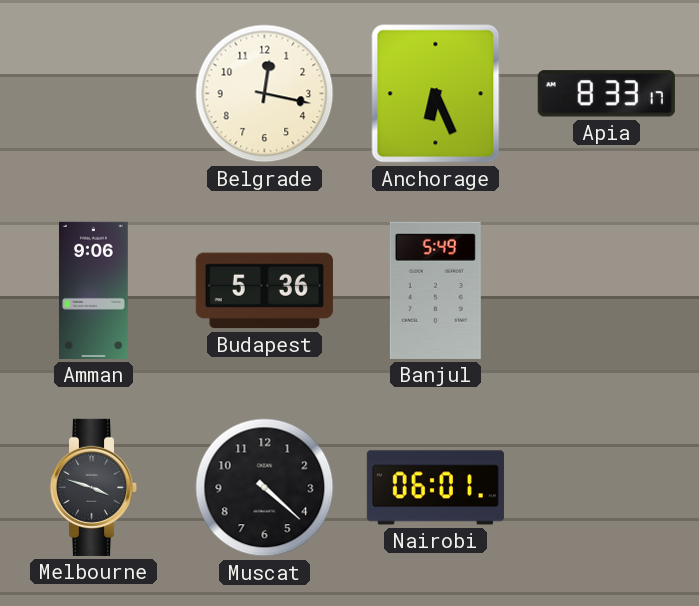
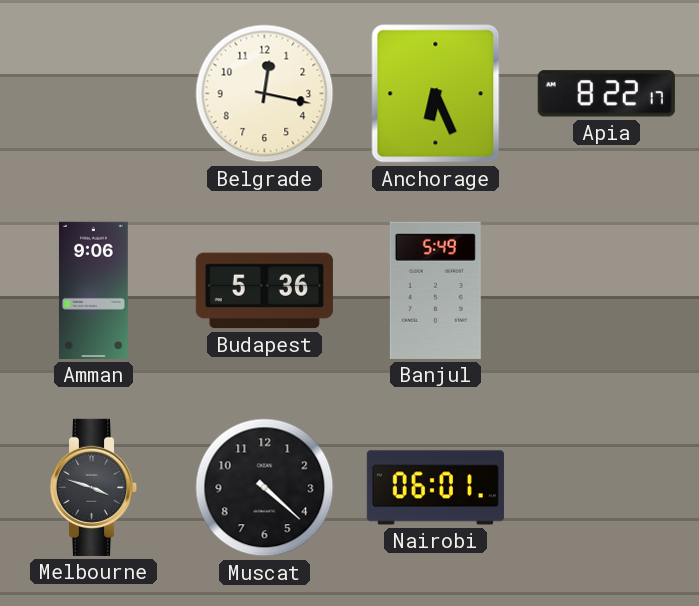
Apia: 8:33 -> 8:22
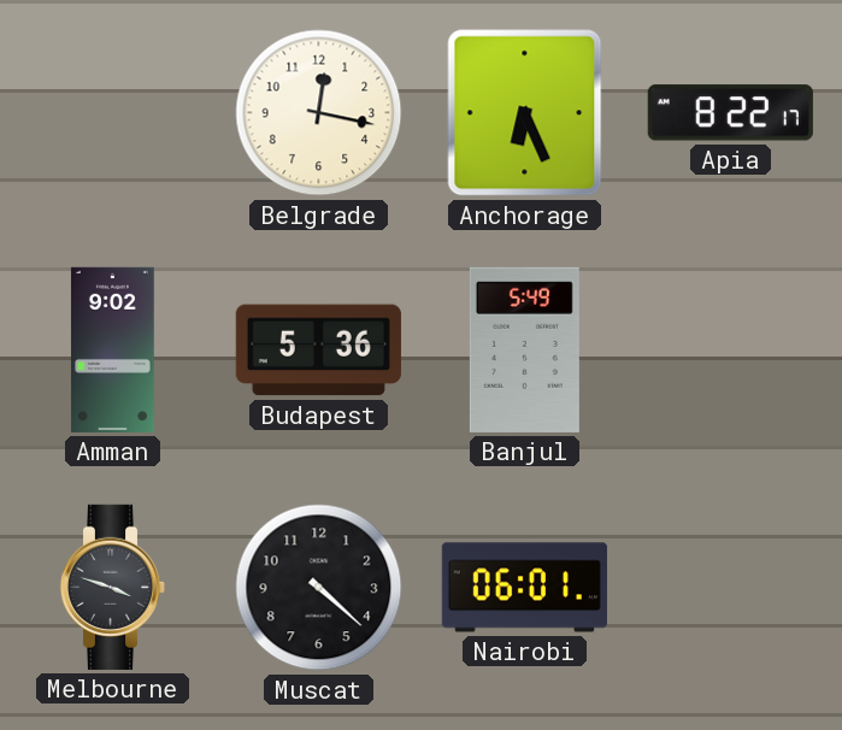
Amman: 9:06 -> 9:02
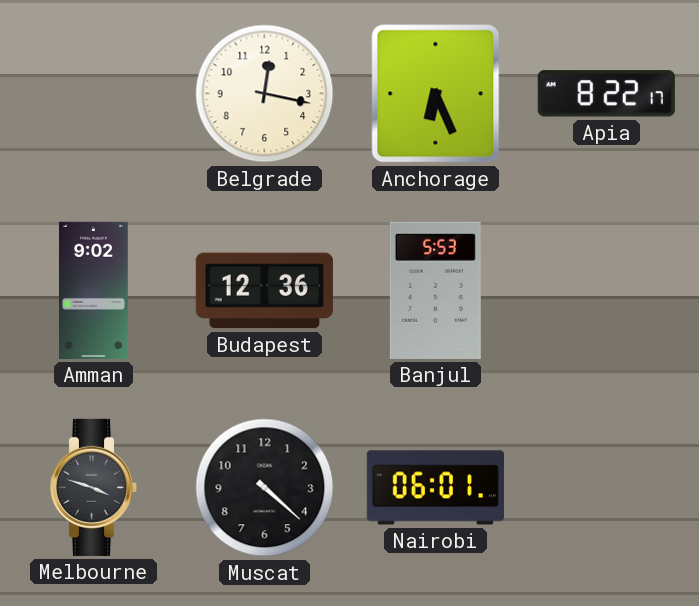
Budapest: 5:36 -> 12:36
Banjul: 5:49 -> 5:53
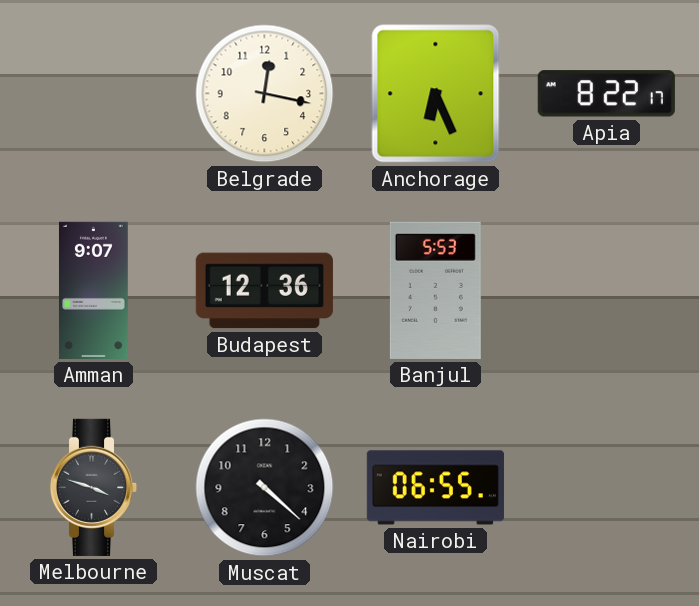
Amman: 9:02 -> 9:07
Nairobi: 06:01 -> 06:55
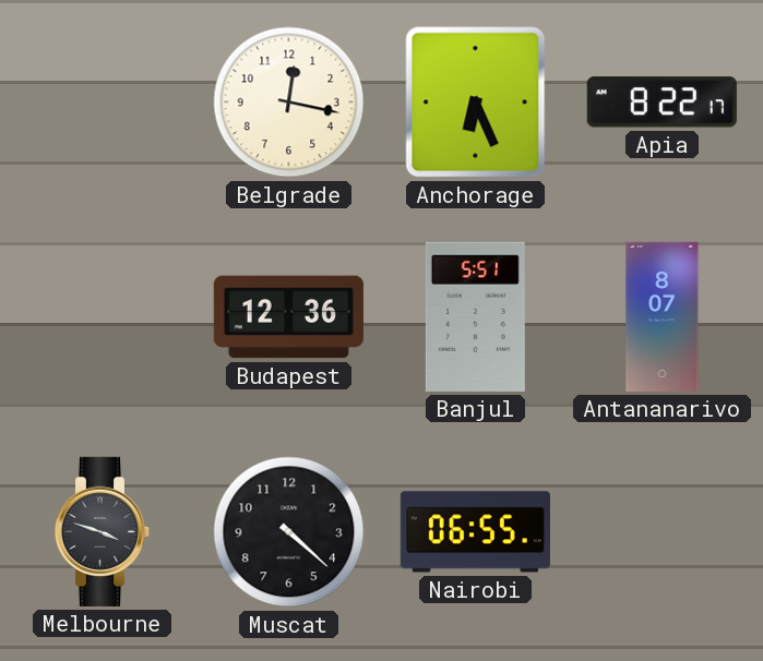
Amman: 9:07 -> none
Banjul: 5:53 -> 5:51
Antananarivo: none -> 8:07
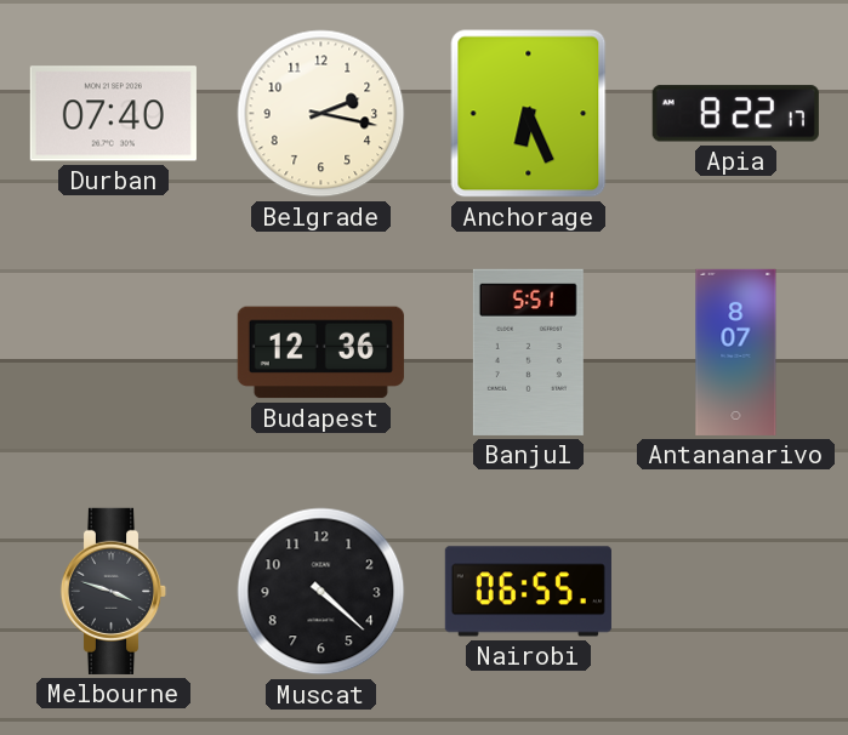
Durban: none -> 07:40
Belgrade: 12:17 -> 2:17
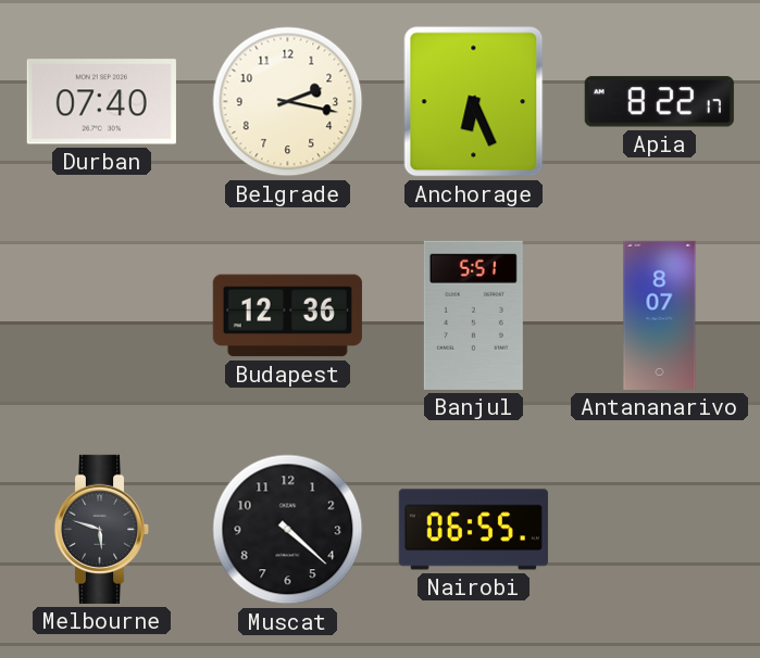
Melbourne: 3:48 -> 5:48
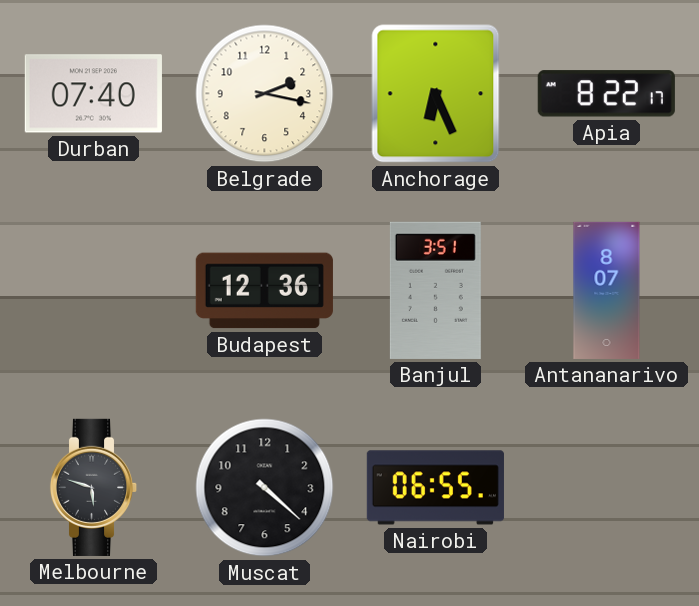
Banjul: 5:51 -> 3:51
